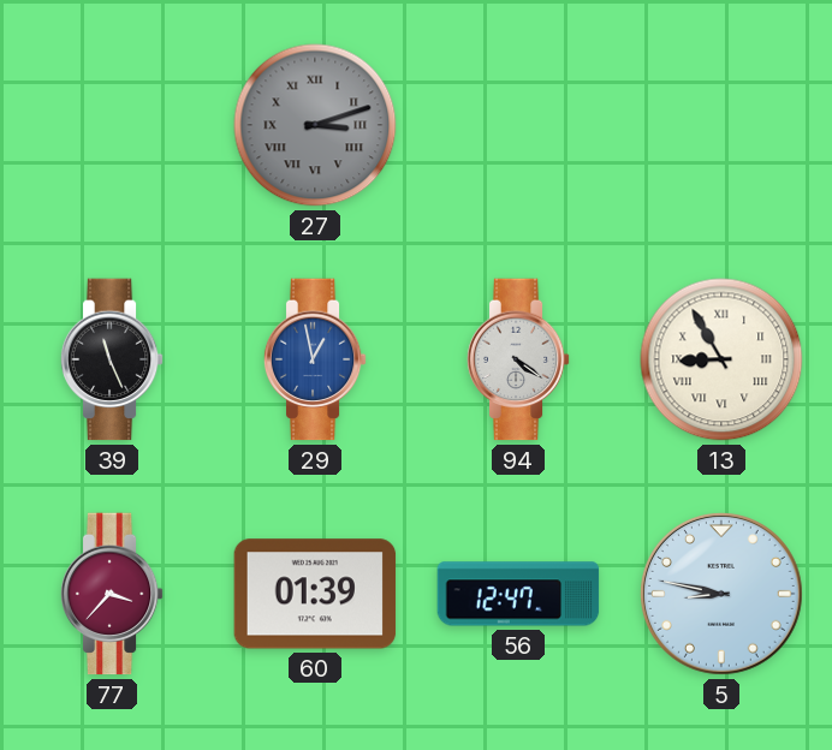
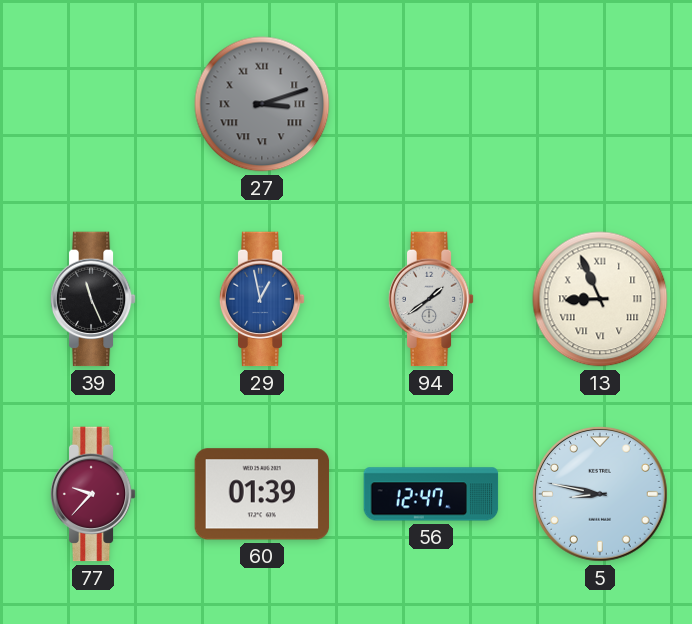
94: 4:21 -> 1:39
13: 8:55 -> 8:56
77: 3:37 -> 9:37
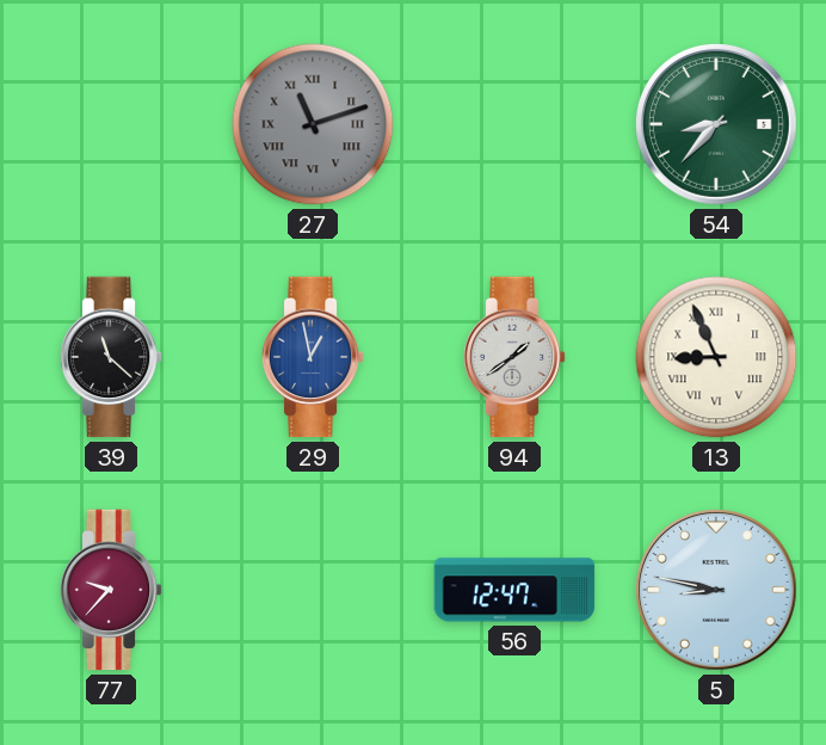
27: 3:12 -> 11:12
54: none -> 8:37
39: 11:26 -> 11:22
60: 01:39 -> none
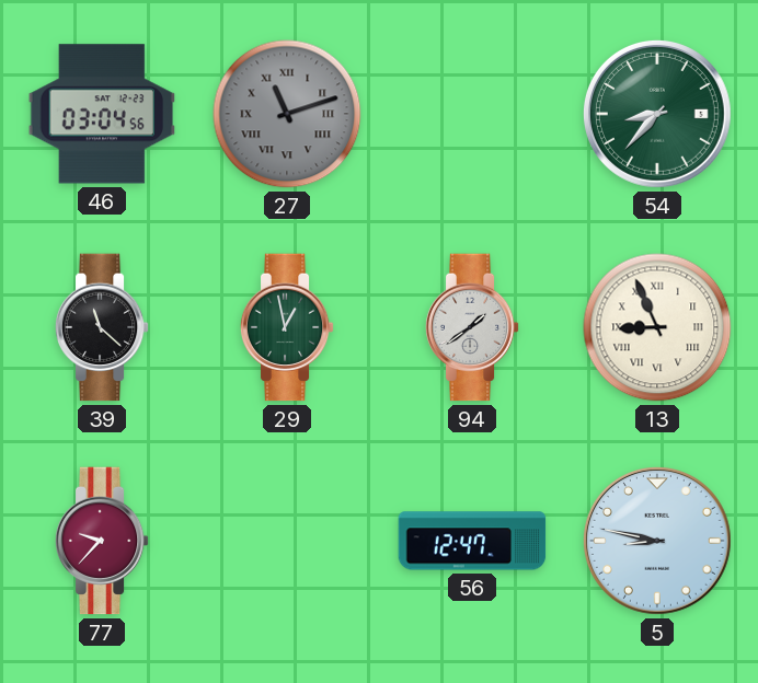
46: none -> 03:04
29 dial: blue -> green
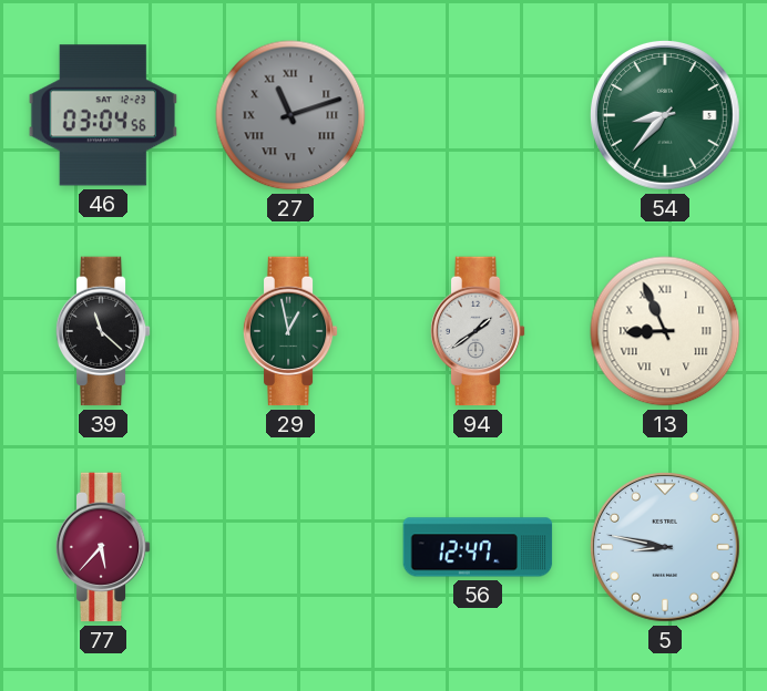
77: 9:37 -> 5:37
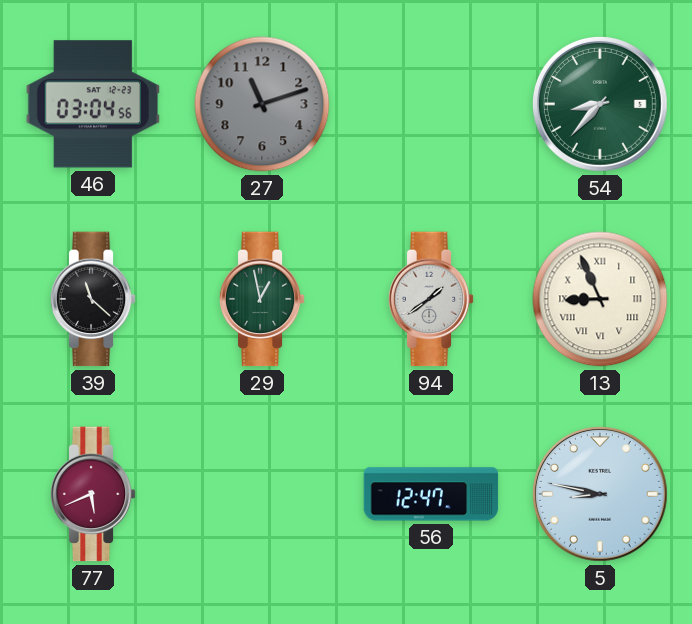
27 numerals: Roman -> Arabic
77: 5:37 -> 5:41
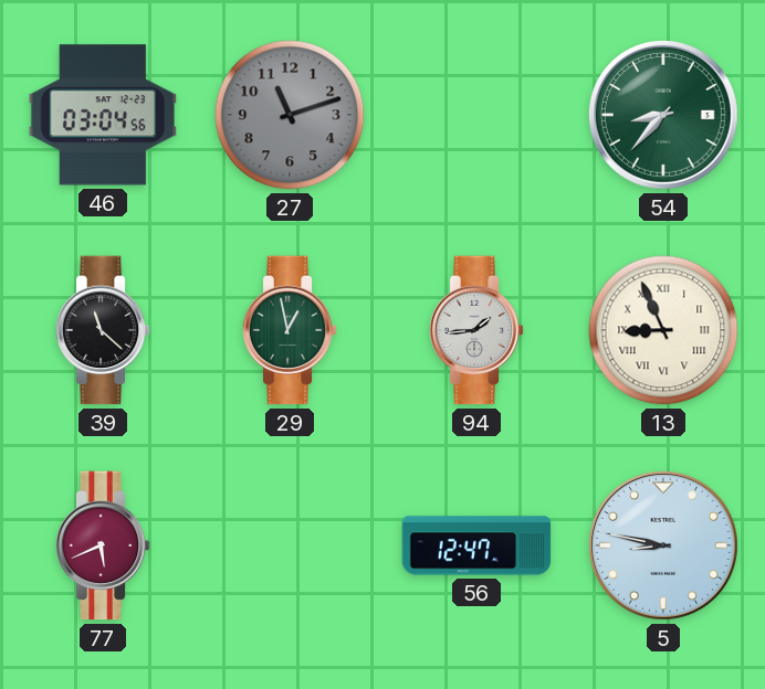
94: 1:39 -> 1:44
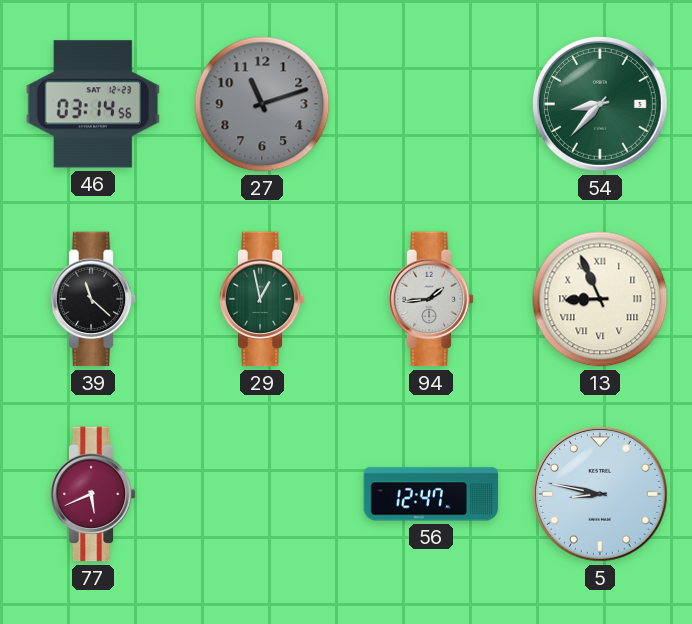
46: 03:04 -> 03:14
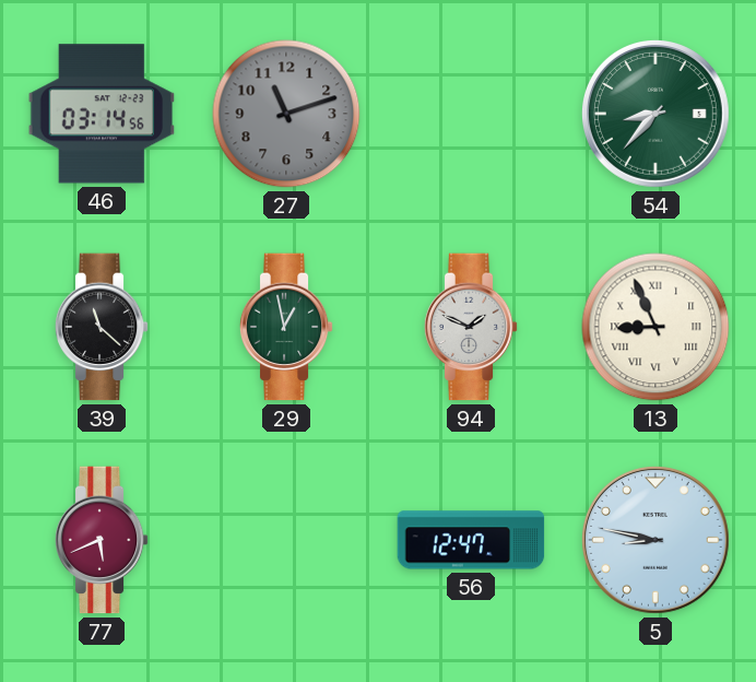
94: 1:44 -> 1:49
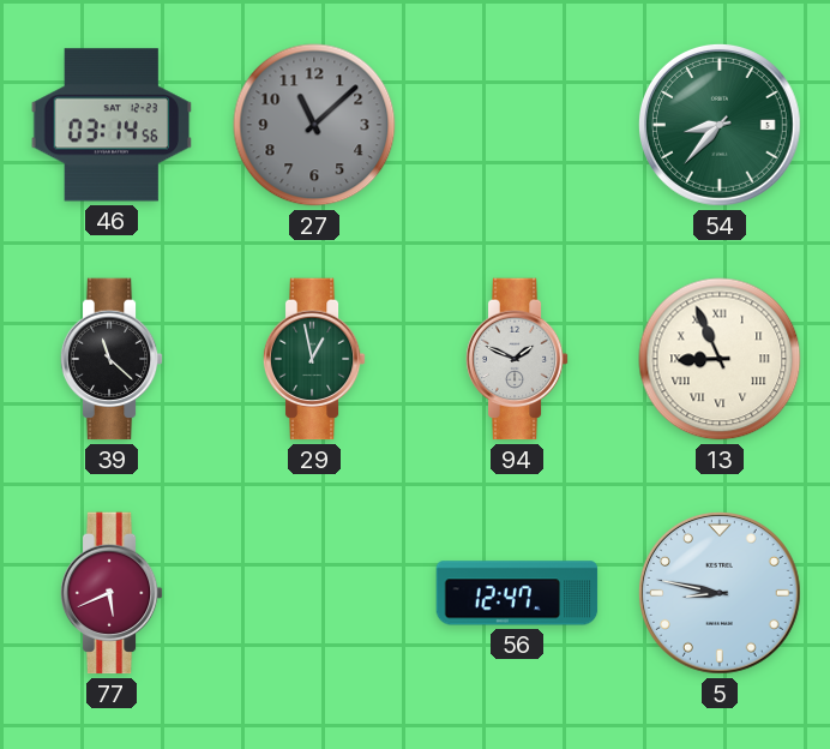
27: 11:12 -> 11:08
